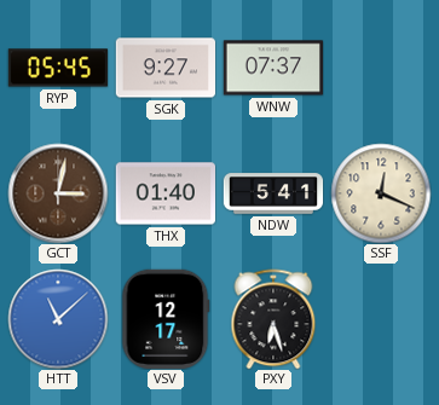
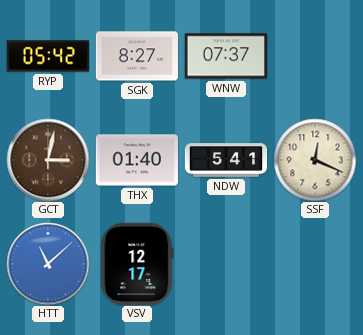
RYP: 05:45 -> 05:42
SGK: 9:27 -> 8:27
PXY: 6:27 -> none
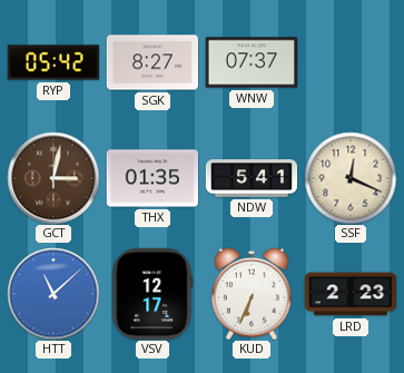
THX: 01:40 -> 01:35
KUD: none -> 6:34
LRD: none -> 2:23
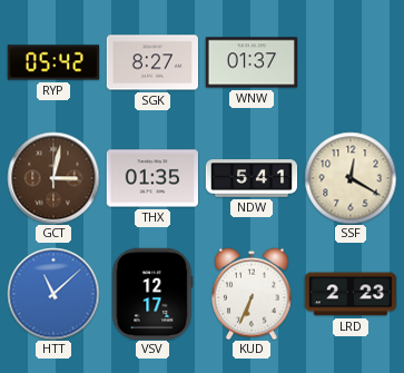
WNW: 07:37 -> 01:37
SSF: 12:19 -> 12:20
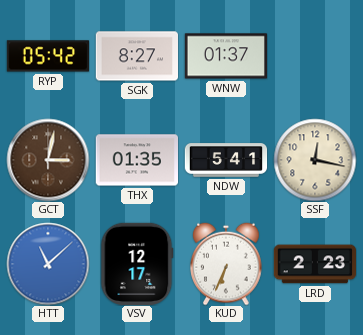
SSF: 12:20 -> 12:17
